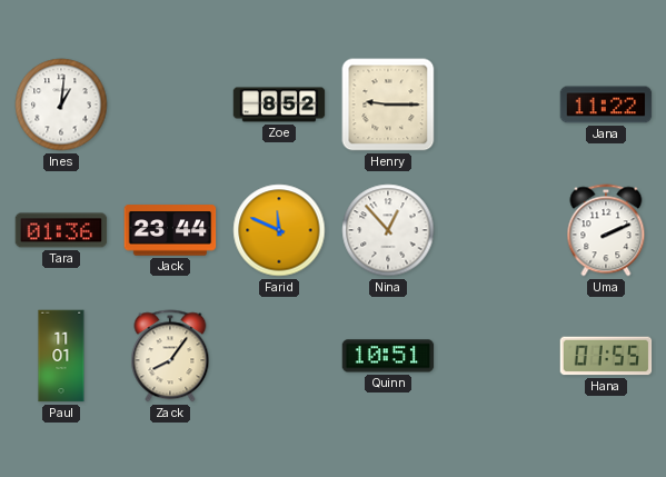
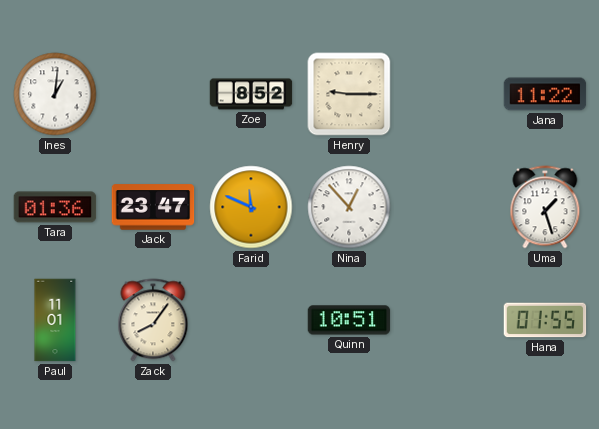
Jack: 23:44 -> 23:47
Uma: 2:11 -> 1:27
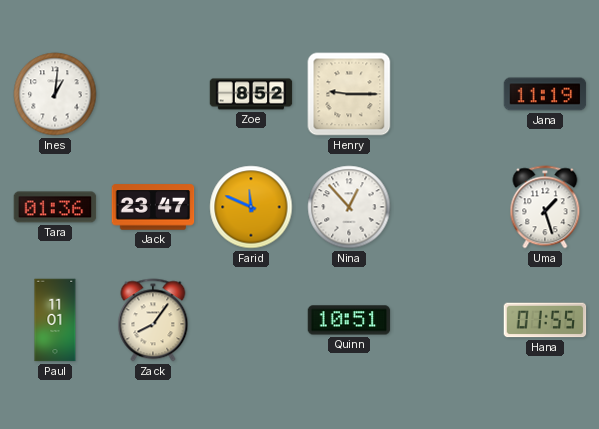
Jana: 11:22 -> 11:19
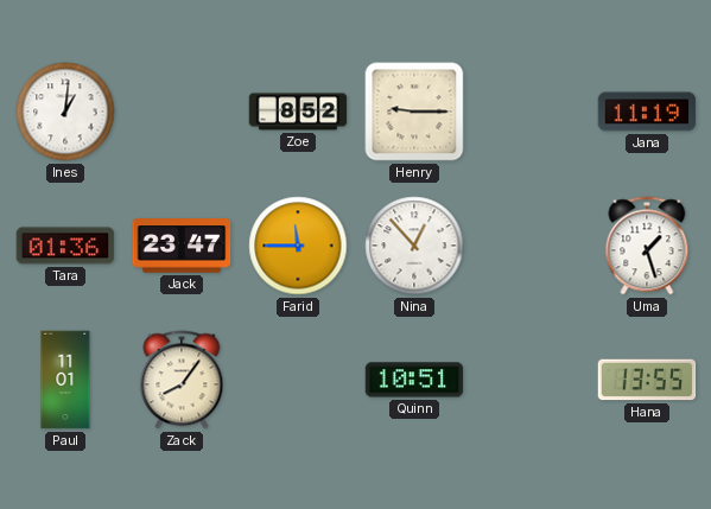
Farid: 11:49 -> 11:45
Hana: 01:55 -> 13:55
